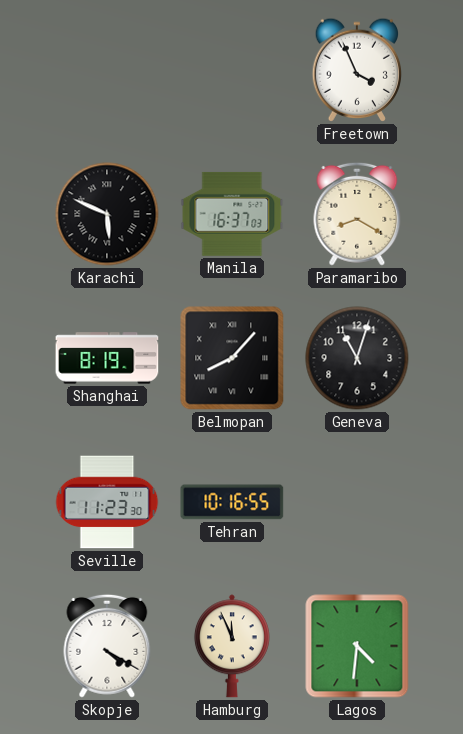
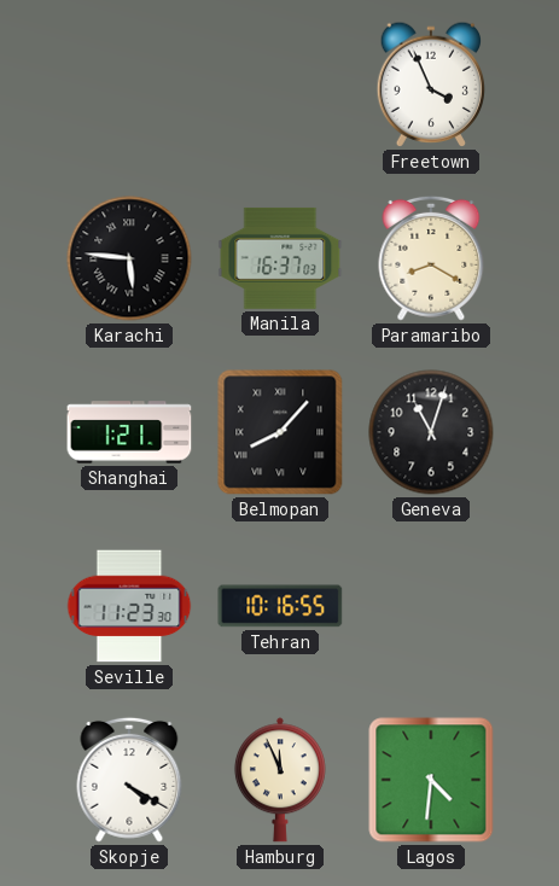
Karachi: 5:49 -> 5:46
Shanghai: 8:19 -> 1:21
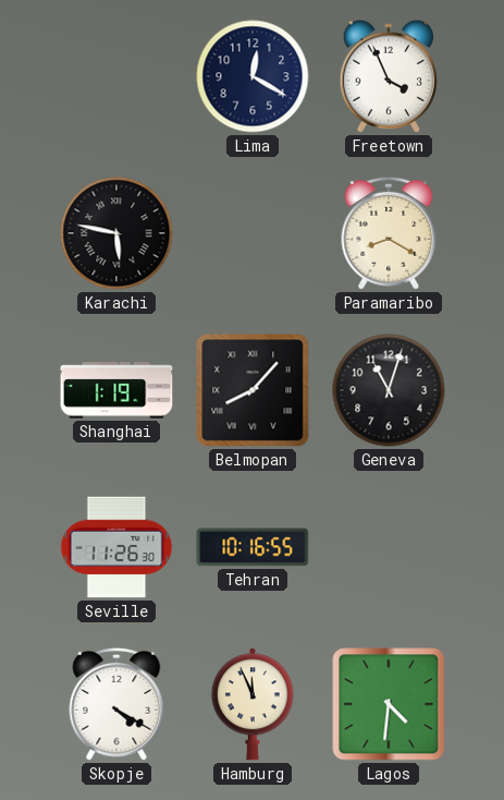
Lima: none -> 12:20
Karachi: 5:46 -> 5:47
Manila: 16:37 -> none
Shanghai: 1:21 -> 1:19
Seville: 11:23 -> 11:26
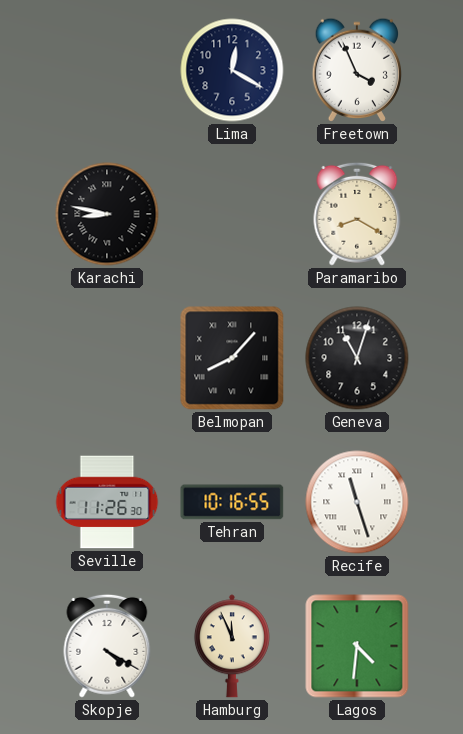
Karachi: 5:47 -> 8:47
Shanghai: 1:19 -> none
Recife: none -> 11:27
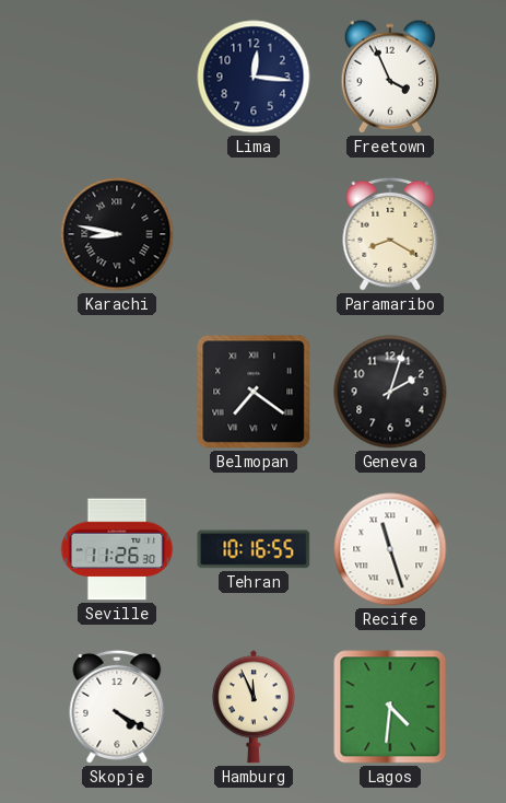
Lima: 12:20 -> 12:16
Belmopan: 8:07 -> 7:21
Geneva: 11:03 -> 2:03
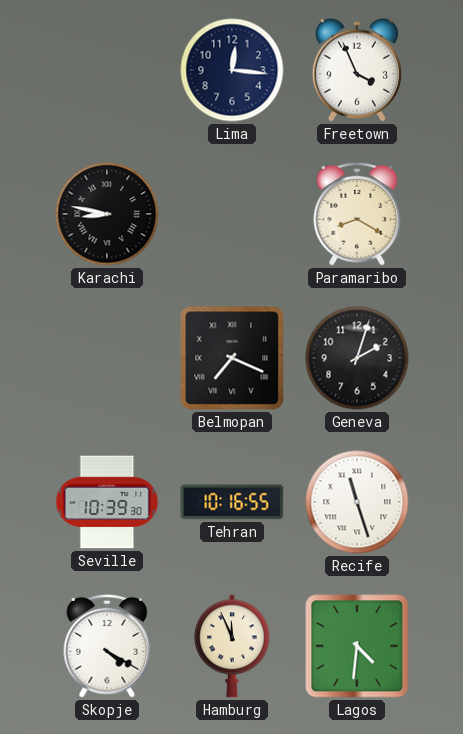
Belmopan: 7:21 -> 7:19
Seville: 11:26 -> 10:39
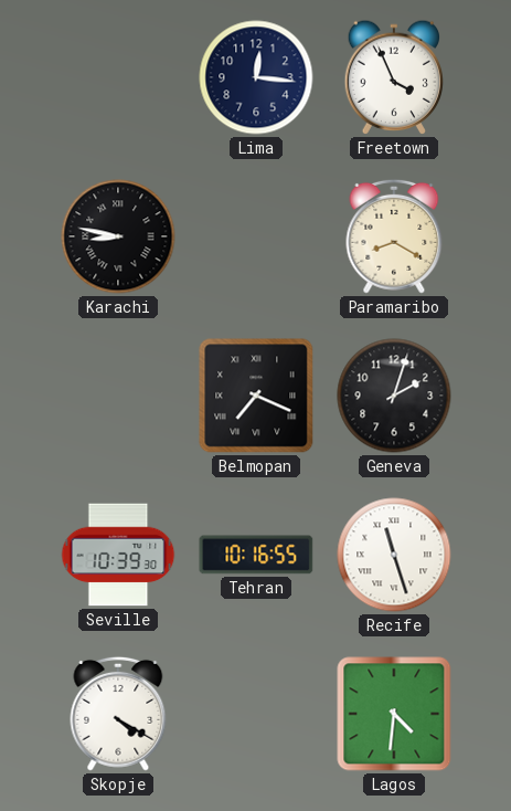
Hamburg: 11:56 -> none
